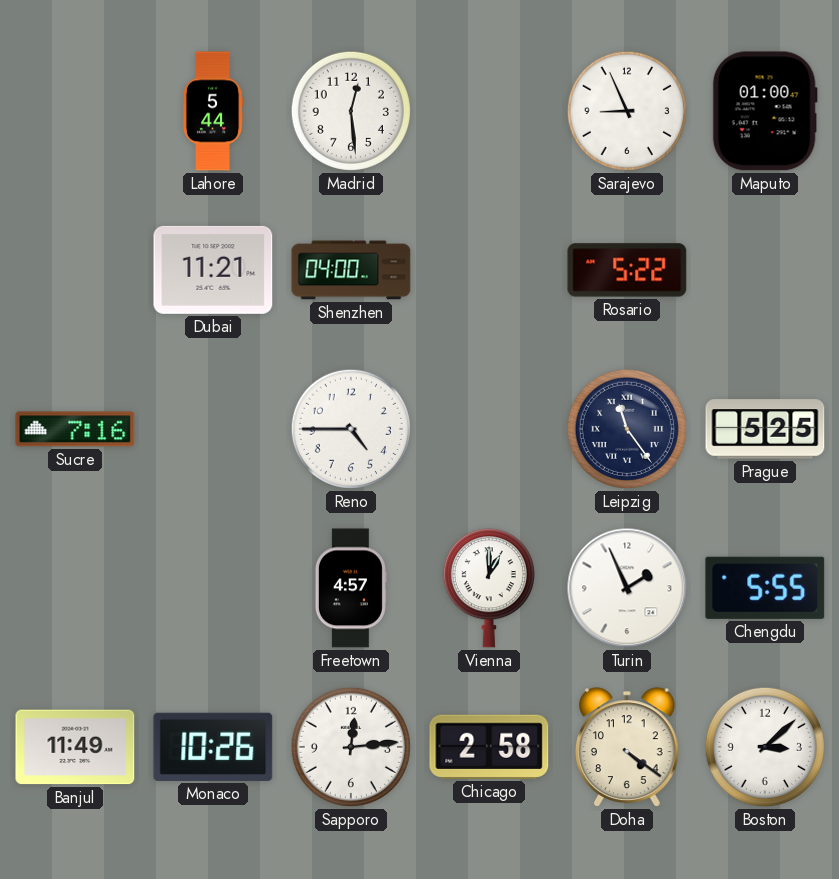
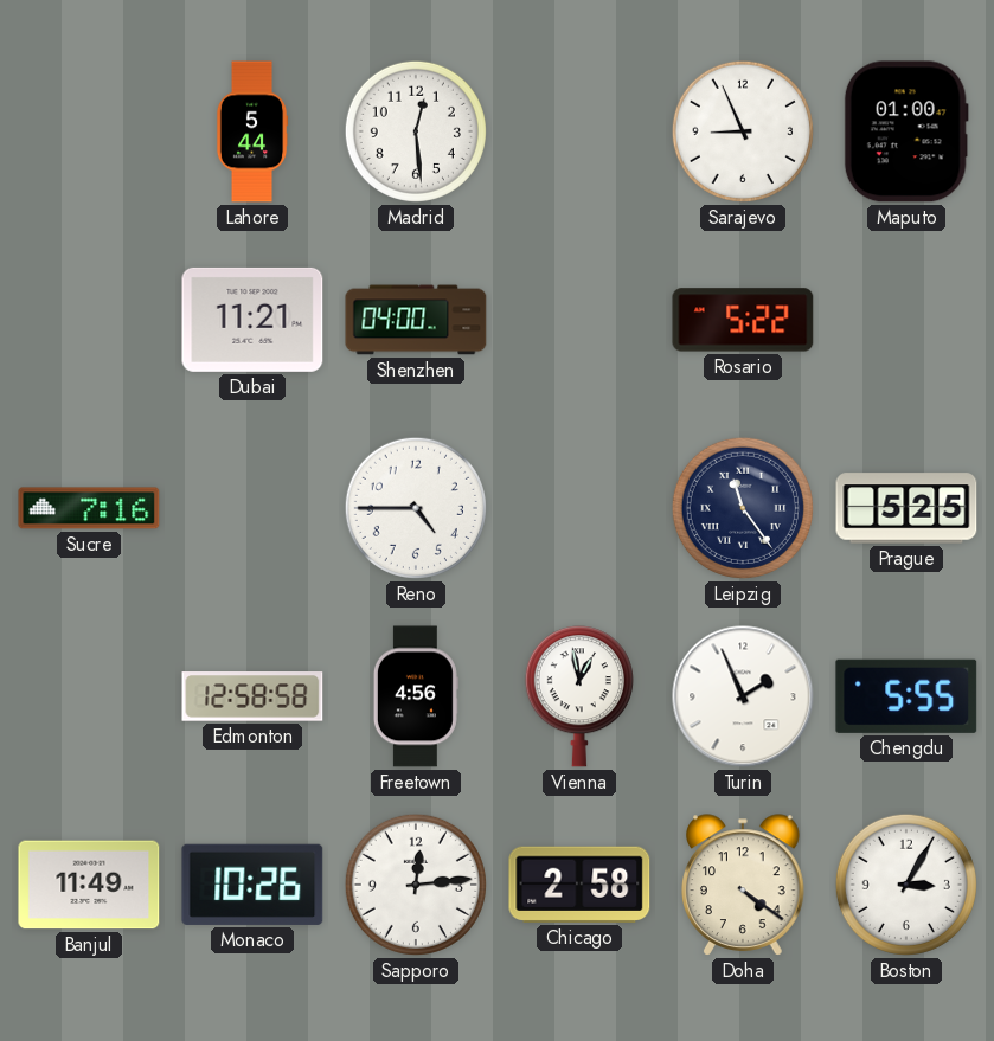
Edmonton: none -> 12:58
Freetown: 4:57 -> 4:56
Vienna: 1:00 -> 12:58
Boston: 3:08 -> 3:05
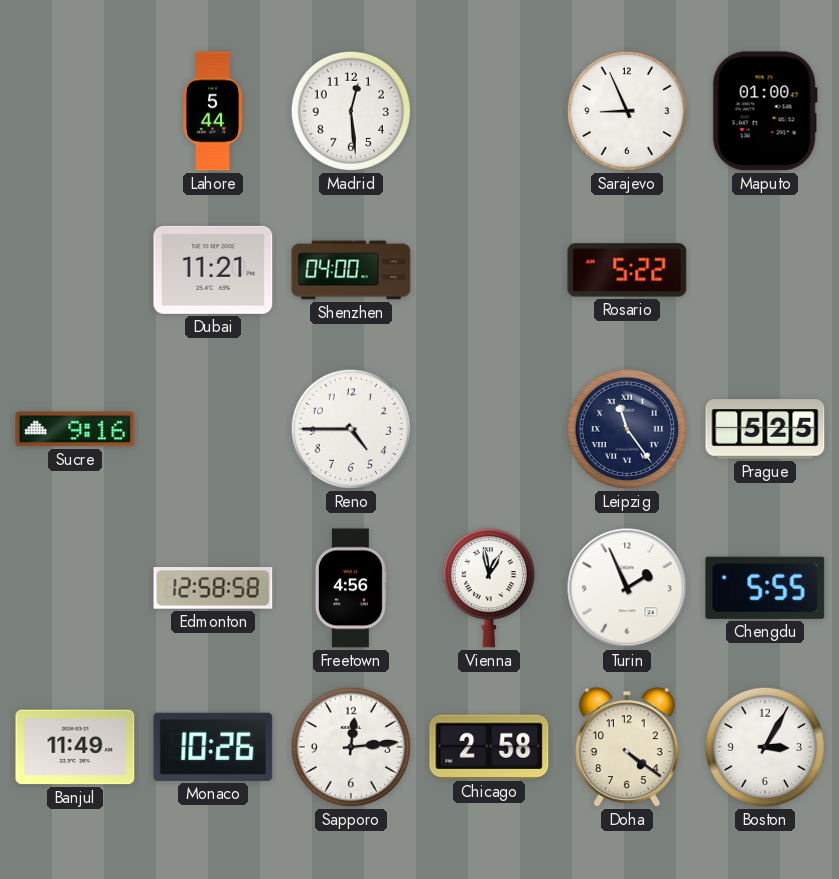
Sucre: 7:16 -> 9:16
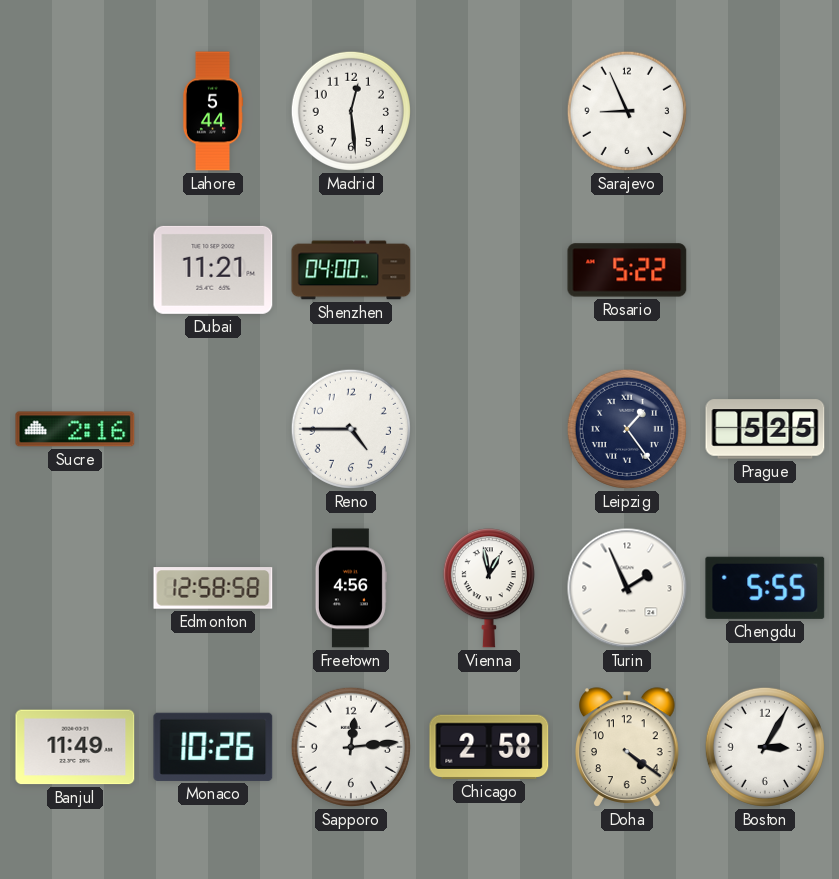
Maputo: 01:00 -> none
Sucre: 9:16 -> 2:16
Leipzig: 11:24 -> 1:24
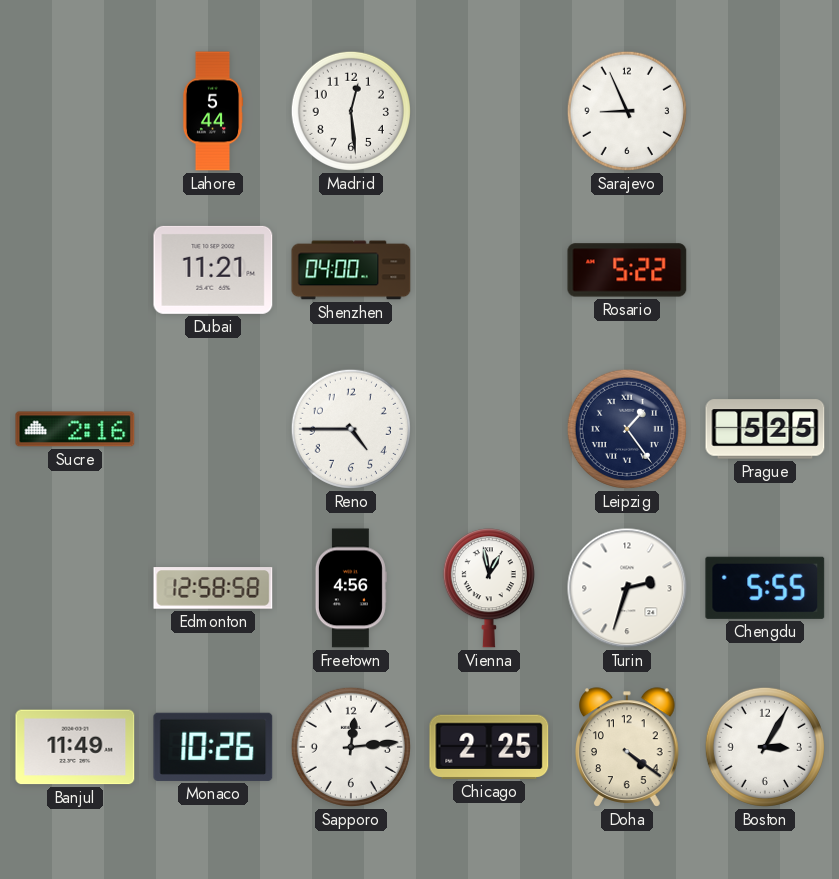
Turin: 1:56 -> 2:33
Chicago: 2:58 -> 2:25
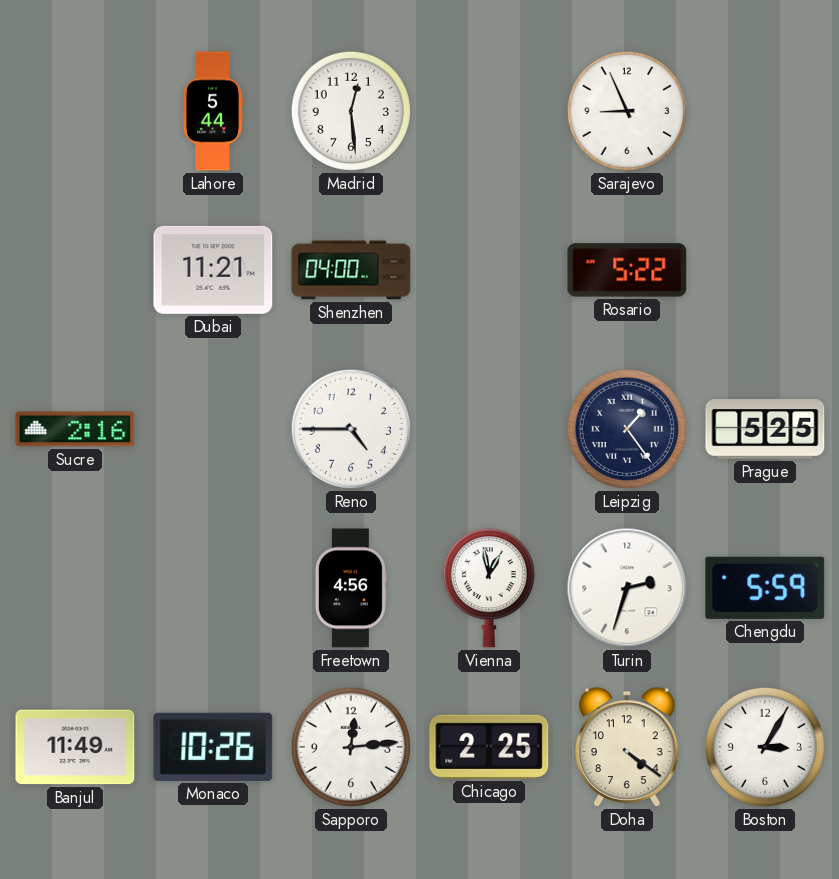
Edmonton: 12:58 -> none
Chengdu: 5:55 -> 5:59
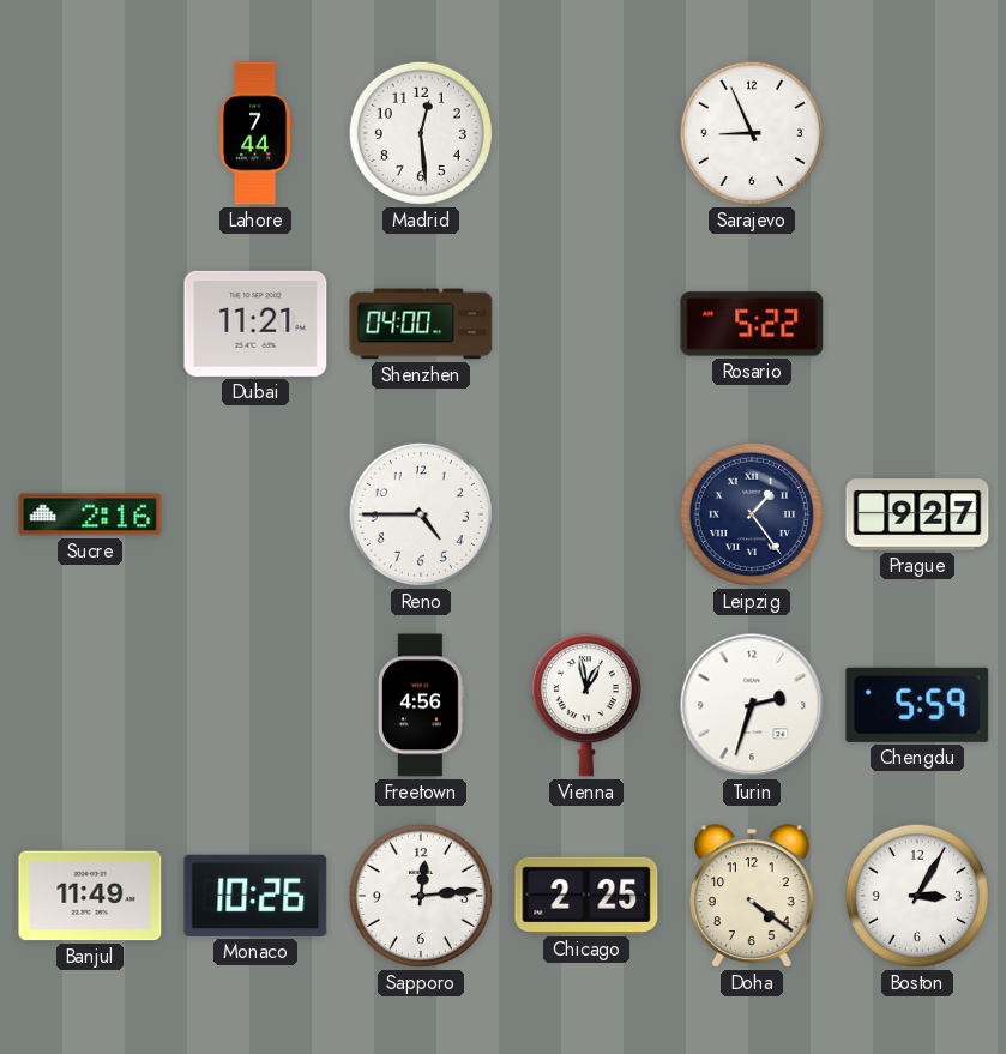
Lahore: 5:44 -> 7:44
Prague: 5:25 -> 9:27
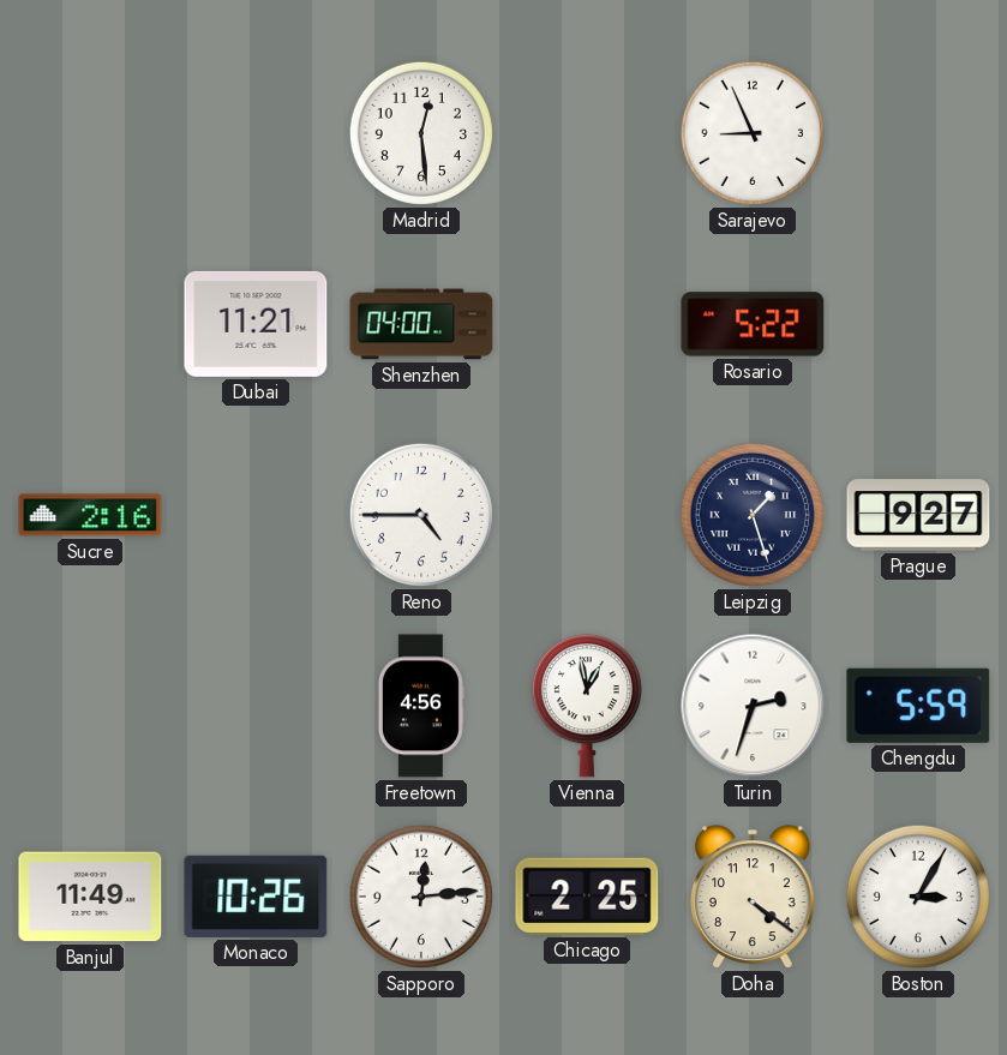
Lahore: 7:44 -> none
Leipzig: 1:24 -> 1:27
